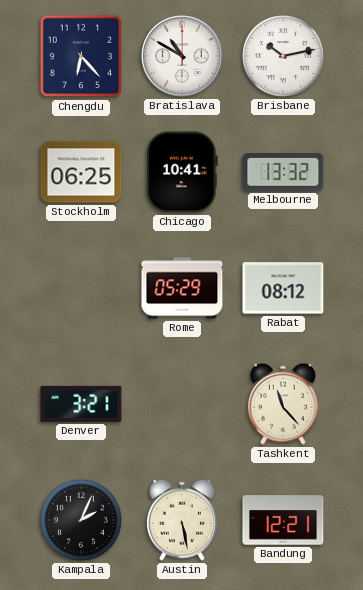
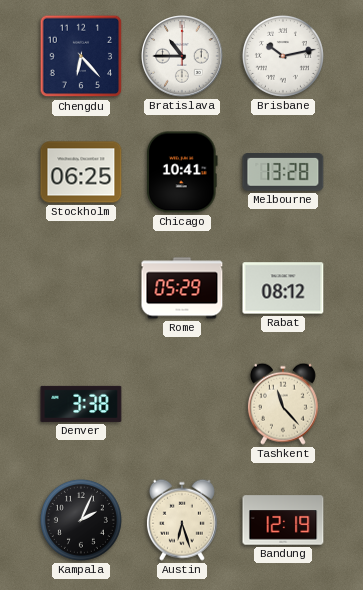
Bratislava: 10:50 -> 10:45
Melbourne: 13:32 -> 13:28
Denver: 3:21 -> 3:38
Austin: 5:28 -> 6:27
Bandung: 12:21 -> 12:19
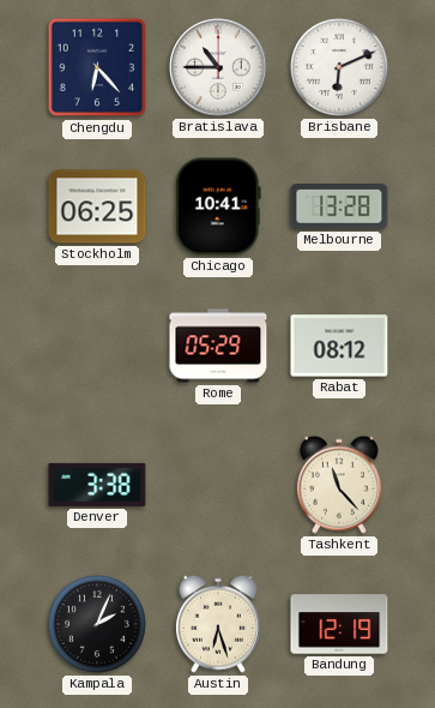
Brisbane: 10:13 -> 6:11
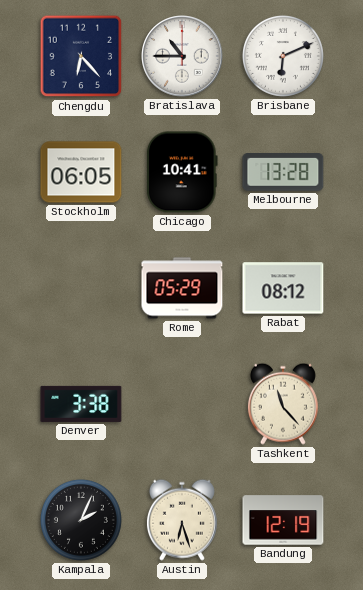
Stockholm: 06:25 -> 06:05
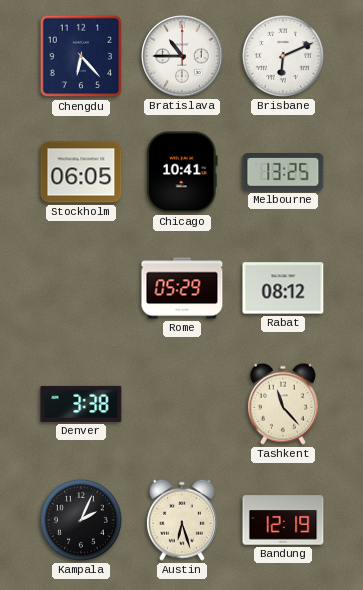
Melbourne: 13:28 -> 13:25
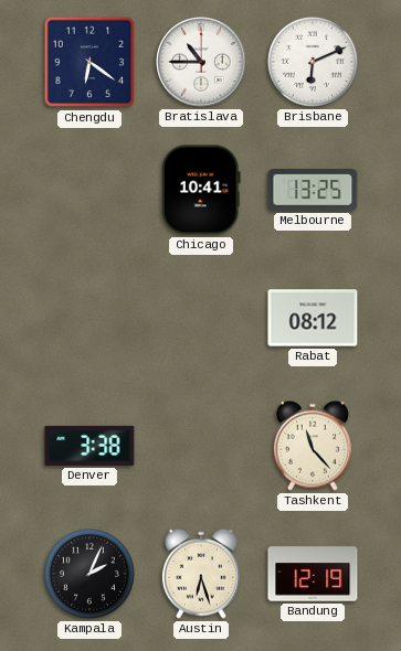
Chengdu: 6:23 -> 6:21
Stockholm: 06:05 -> none
Rome: 05:29 -> none
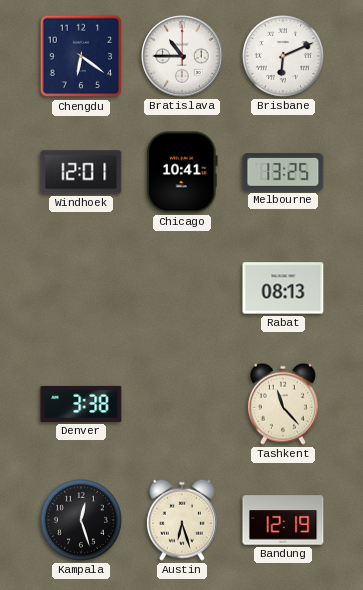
Windhoek: none -> 12:01
Rabat: 08:12 -> 08:13
Kampala: 2:04 -> 12:27
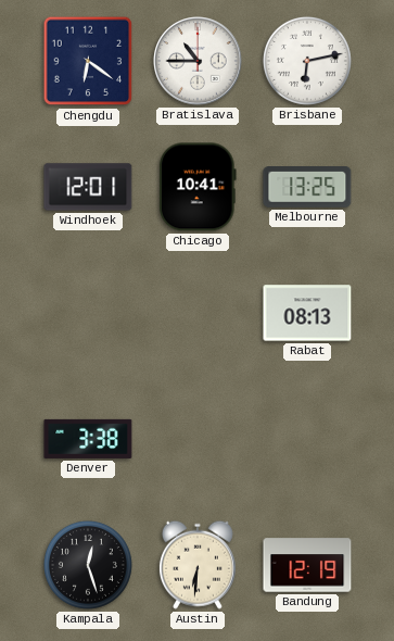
Brisbane: 6:11 -> 6:13
Tashkent: 11:23 -> none
Austin: 6:27 -> 6:31
